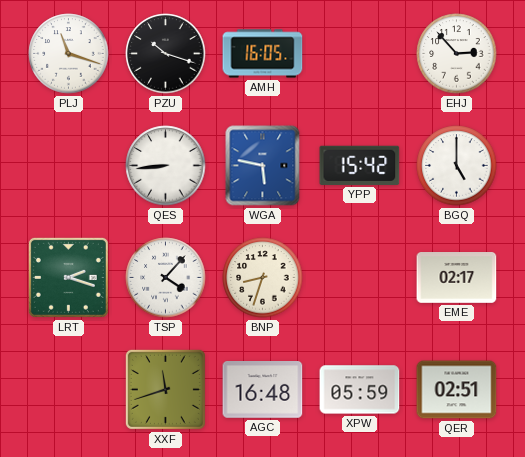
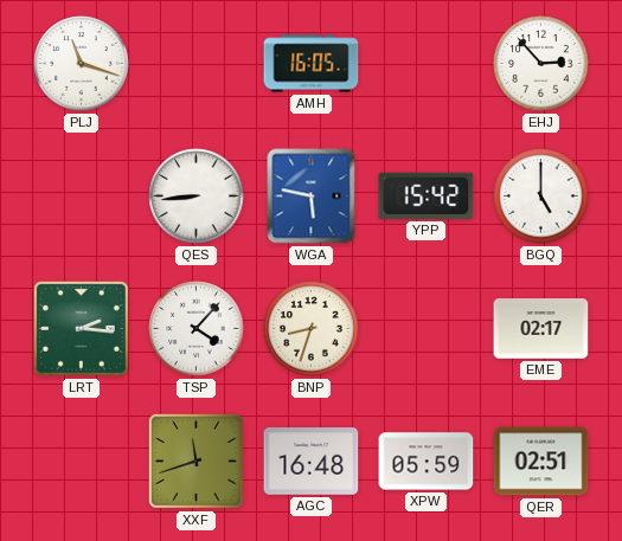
PZU: 10:18 -> none
LRT: 2:18 -> 2:16
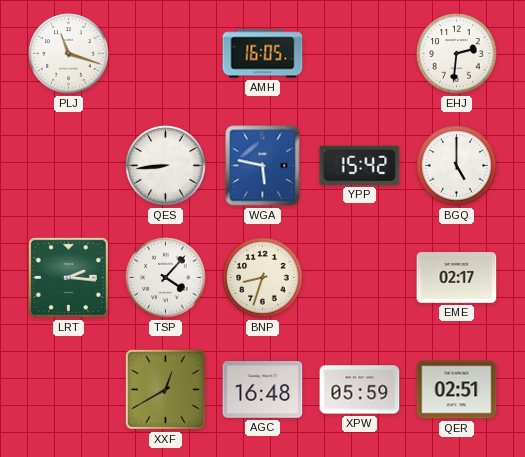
EHJ: 2:53 -> 2:31
XXF: 11:42 -> 12:40
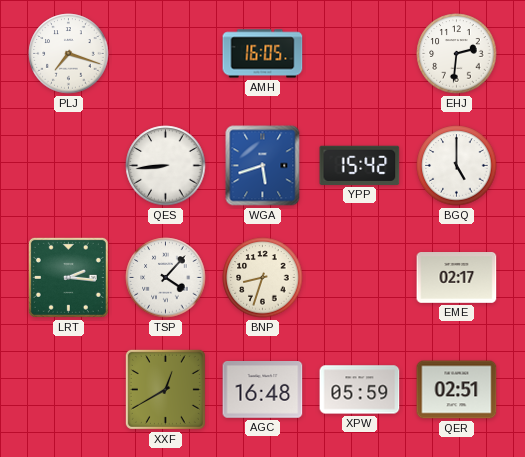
PLJ: 11:18 -> 7:18
WGA: 5:47 -> 5:42
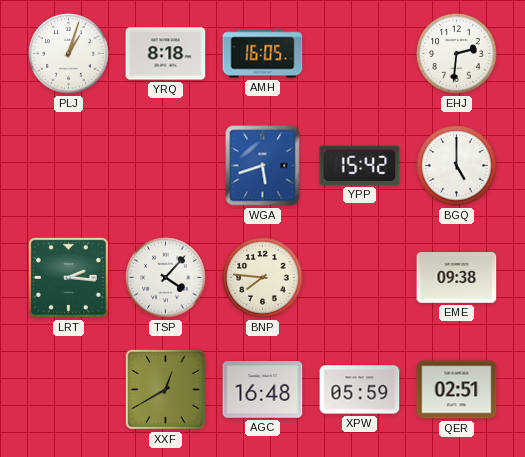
PLJ: 7:18 -> 1:03
YRQ: none -> 8:18
QES: 8:44 -> none
BNP: 8:33 -> 7:46
EME: 02:17 -> 09:38
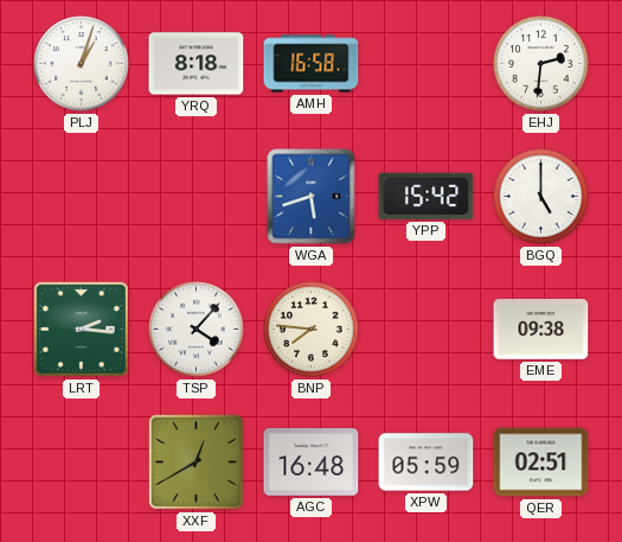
AMH: 16:05 -> 16:58
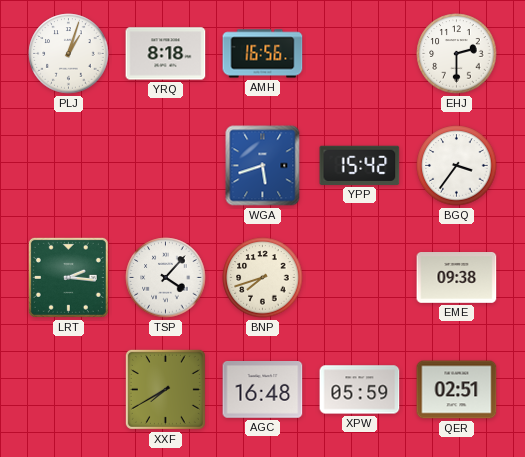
AMH: 16:58 -> 16:56
EHJ: 2:31 -> 2:30
BGQ: 5:00 -> 3:36
BNP: 7:46 -> 7:42
XXF: 12:40 -> 7:40
